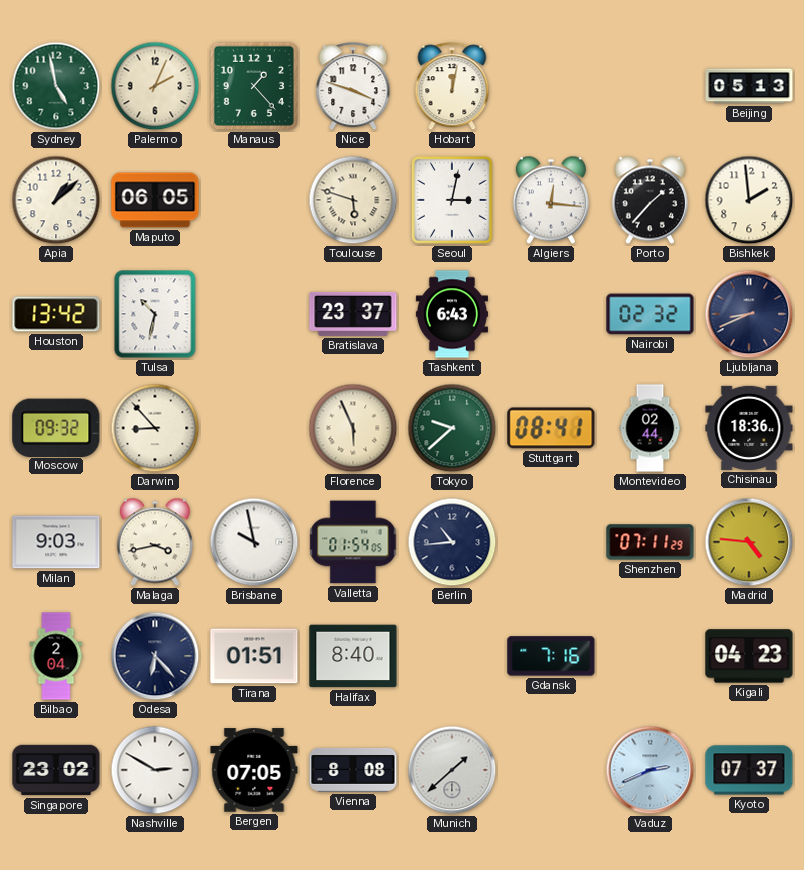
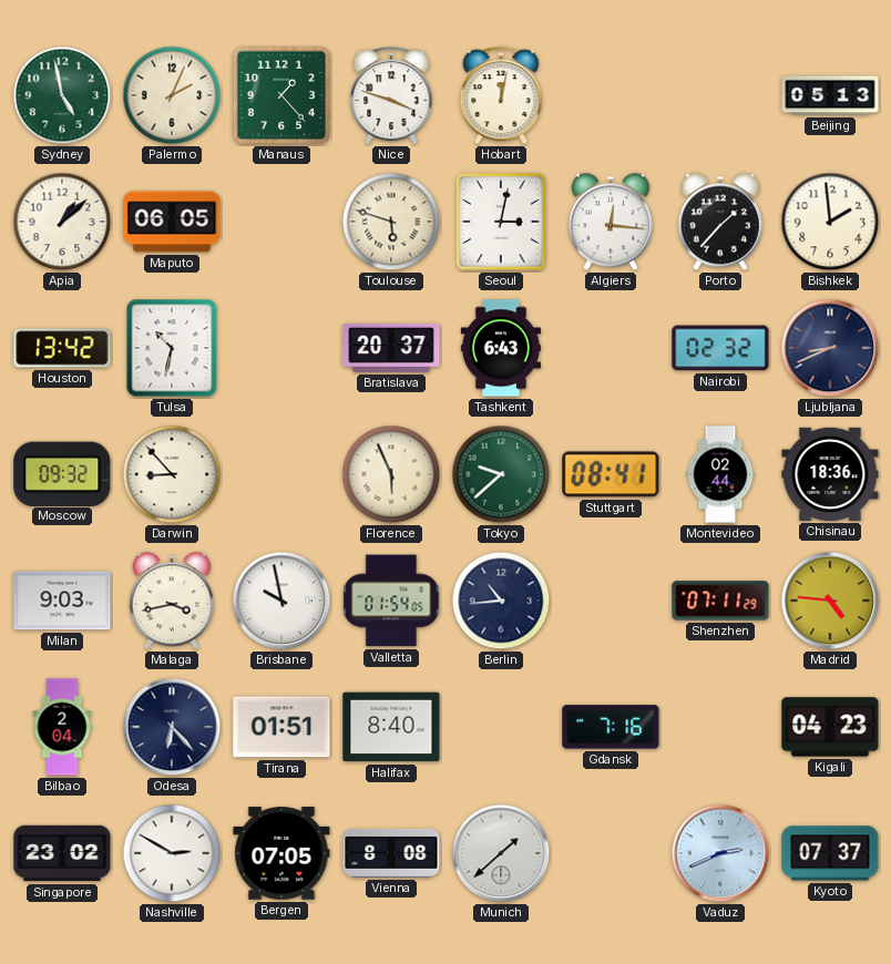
Bratislava: 23:37 -> 20:37
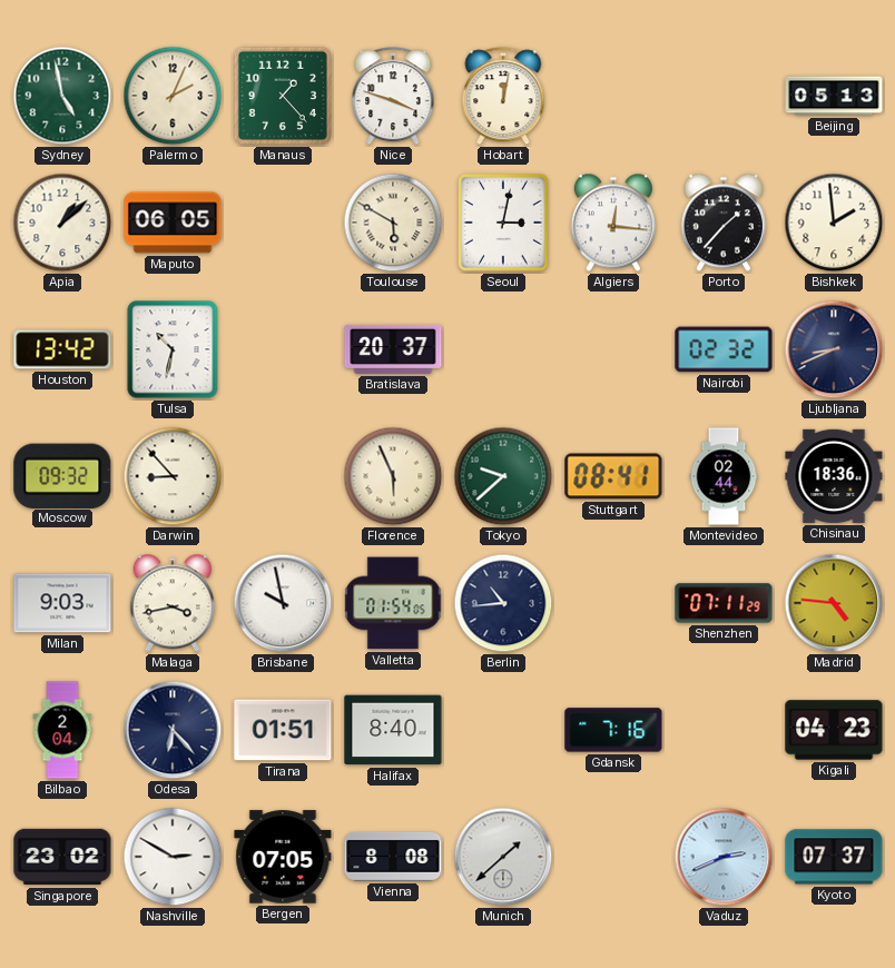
Toulouse: 5:48 -> 5:50
Tashkent: 6:43 -> none
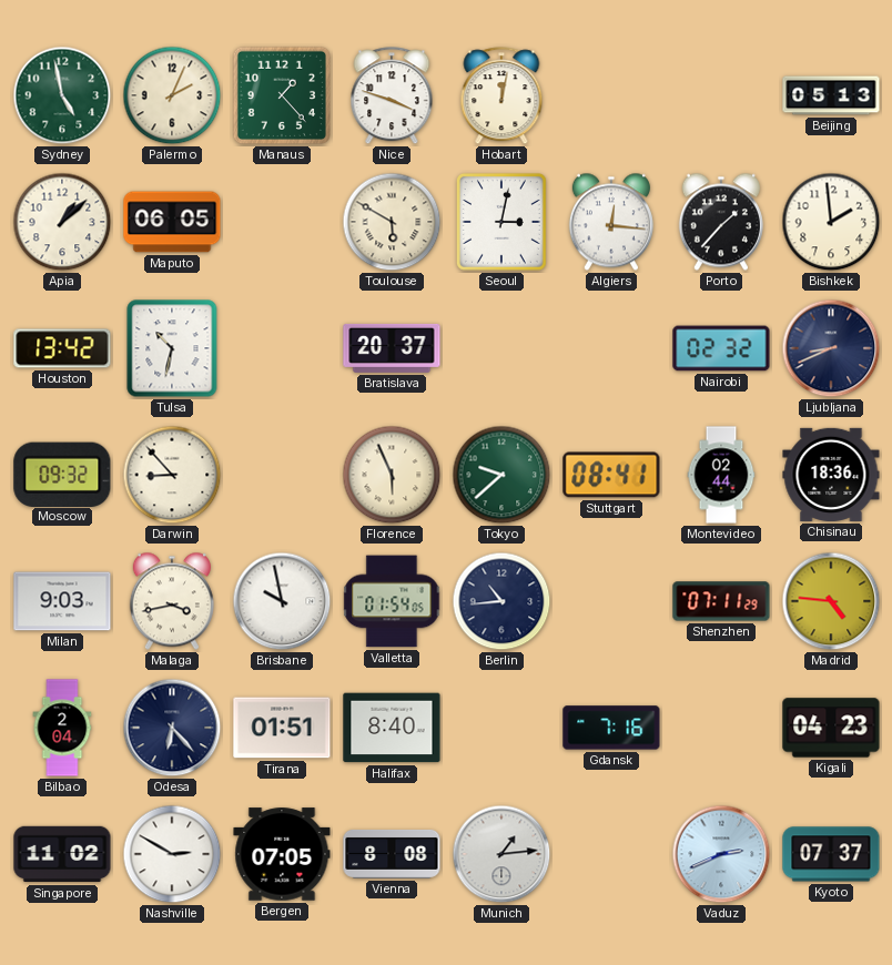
Singapore: 23:02 -> 11:02
Munich: 1:38 -> 1:14
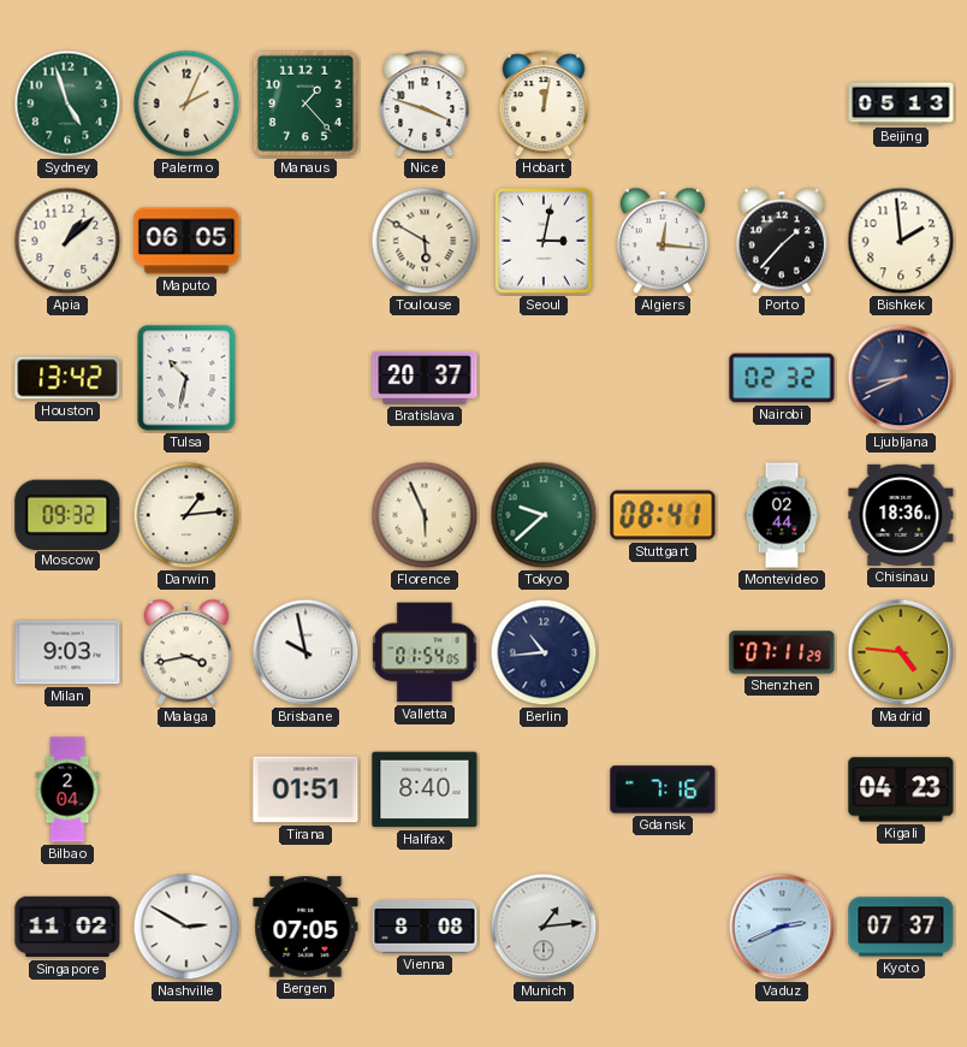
Sydney: 4:58 -> 4:57
Darwin: 8:53 -> 1:14
Odesa: 6:23 -> none
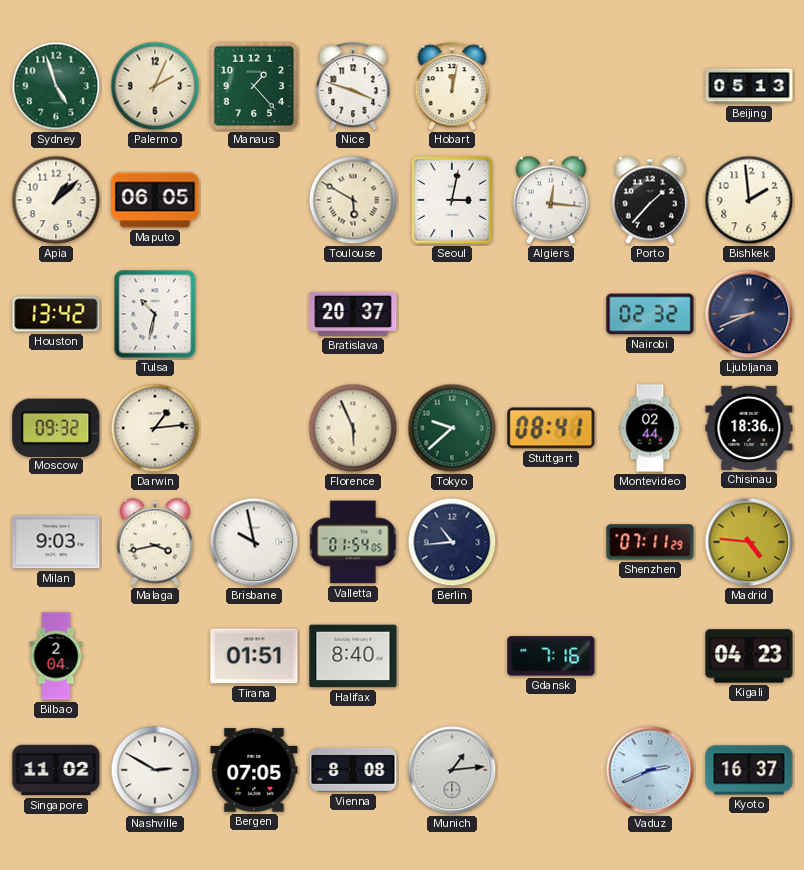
Kyoto: 07:37 -> 16:37
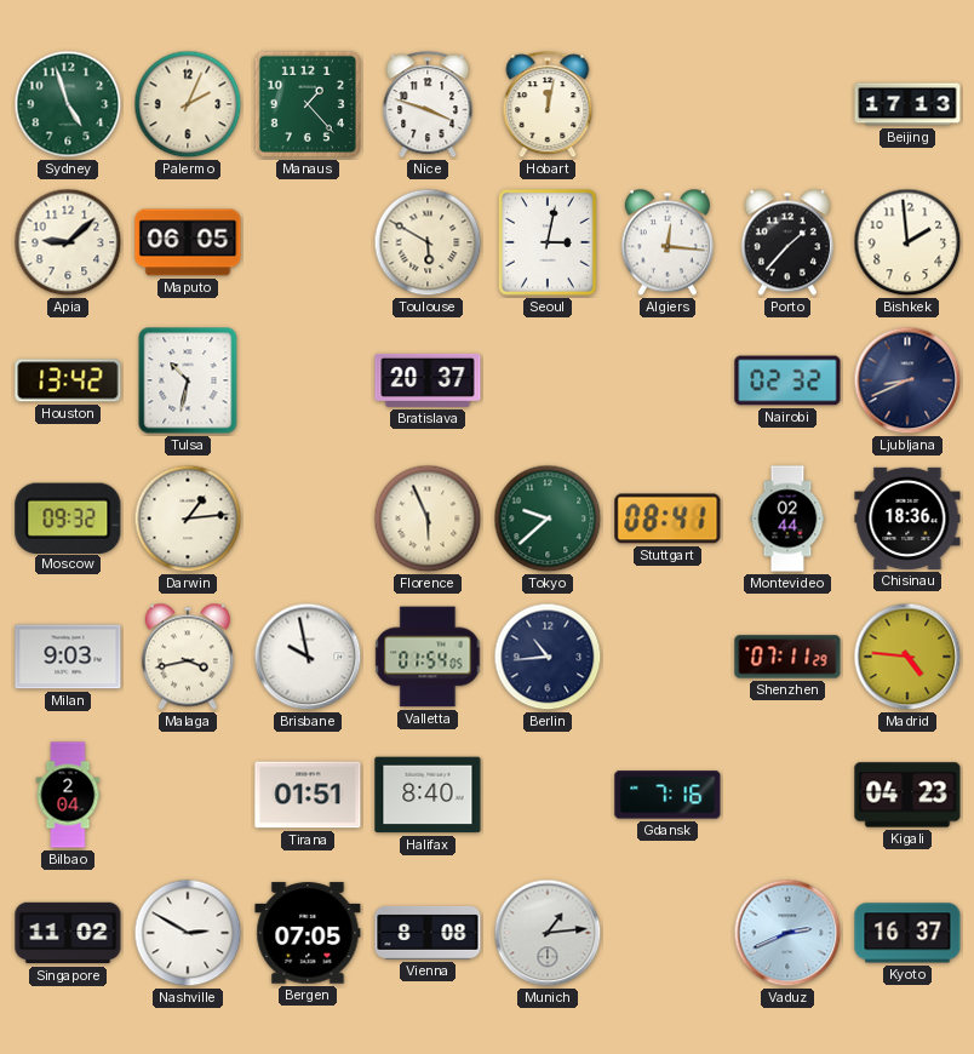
Beijing: 05:13 -> 17:13
Apia: 1:08 -> 9:08
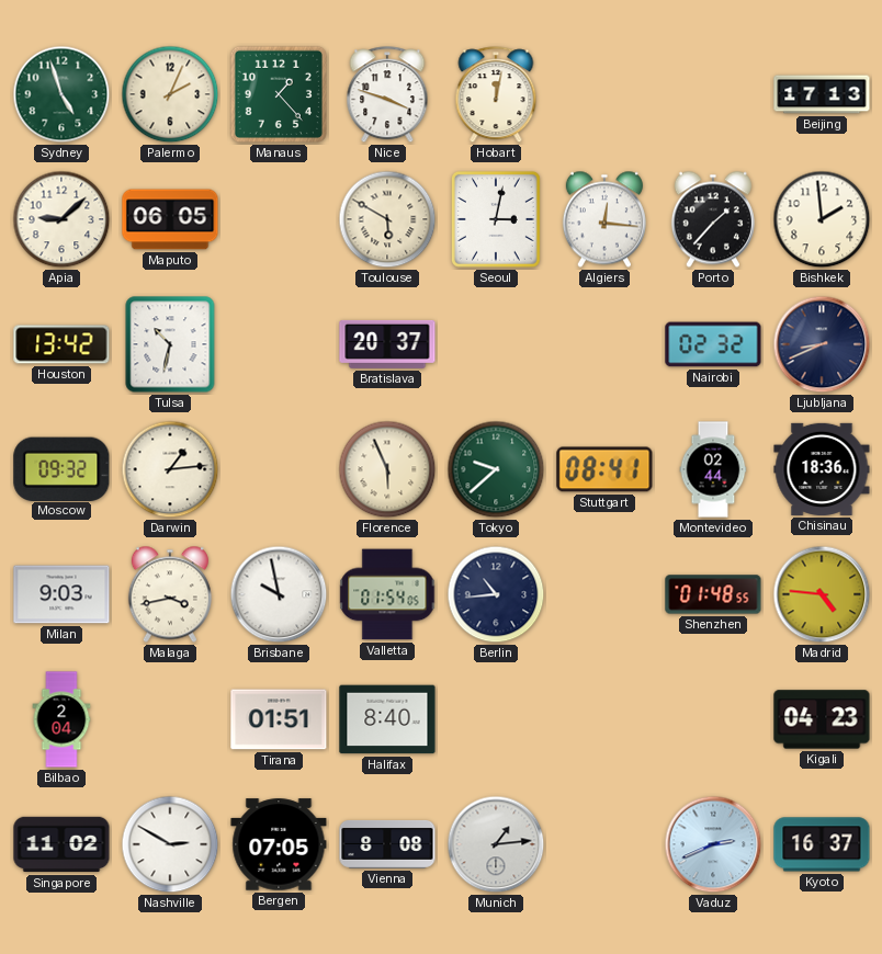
Shenzhen: 07:11 -> 01:48
Gdansk: 7:16 -> none
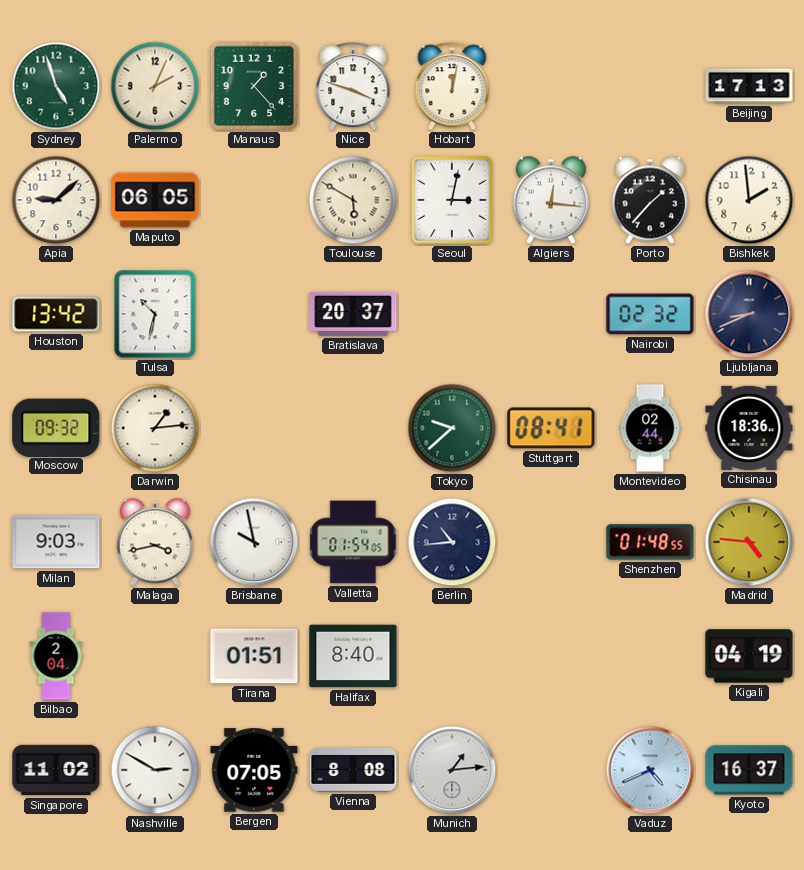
Florence: 5:56 -> none
Kigali: 04:23 -> 04:19
Vaduz: 2:41 -> 4:41
